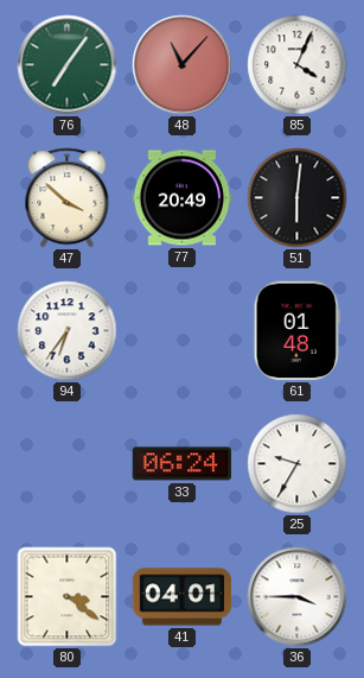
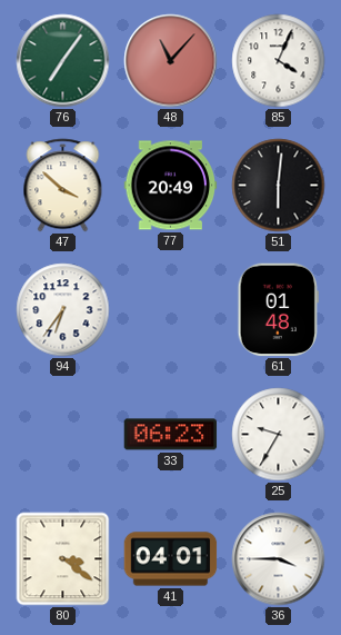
33: 06:24 -> 06:23
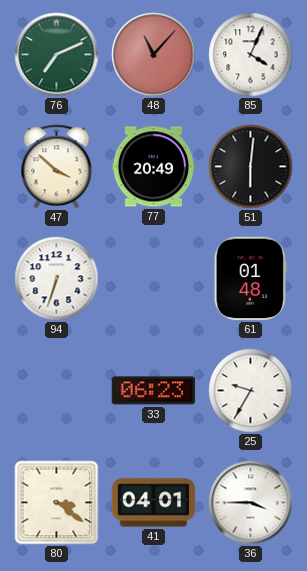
76: 7:06 -> 7:11
94: 6:36 -> 6:33
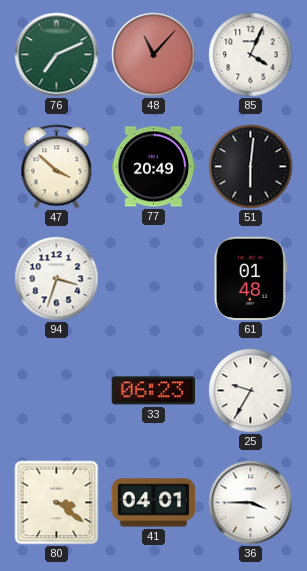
94: 6:33 -> 3:33
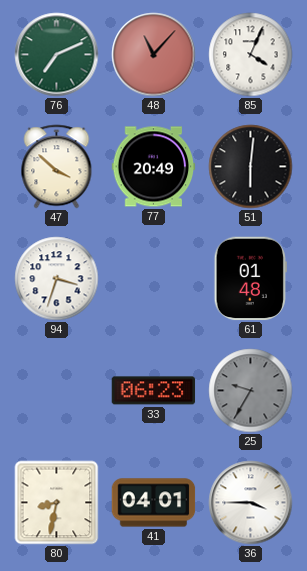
25 dial: white -> grey
80: 3:21 -> 8:32
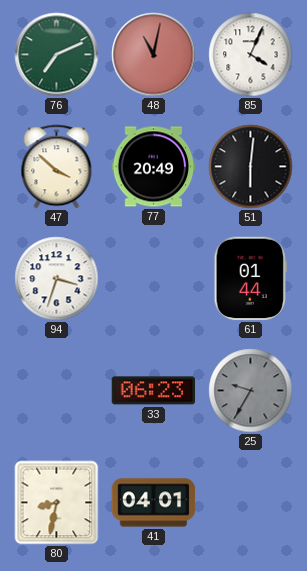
48: 11:07 -> 11:02
61: 01:48 -> 01:44
36: 3:45 -> none
